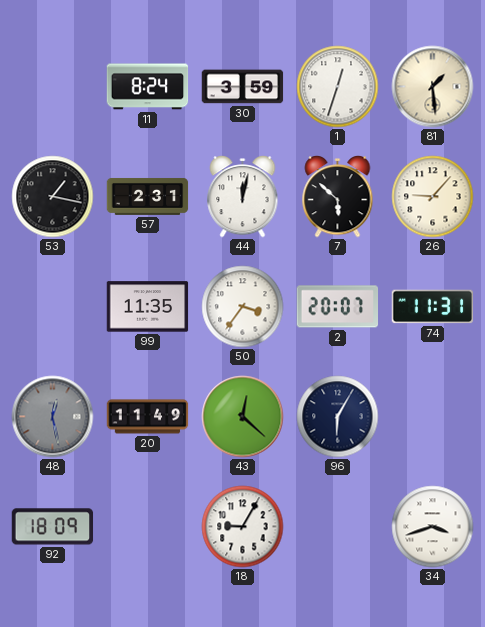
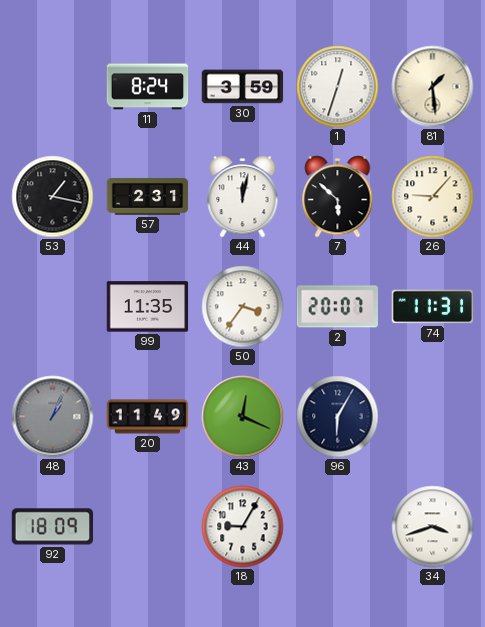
48: 12:28 -> 1:04
43: 12:22 -> 12:19
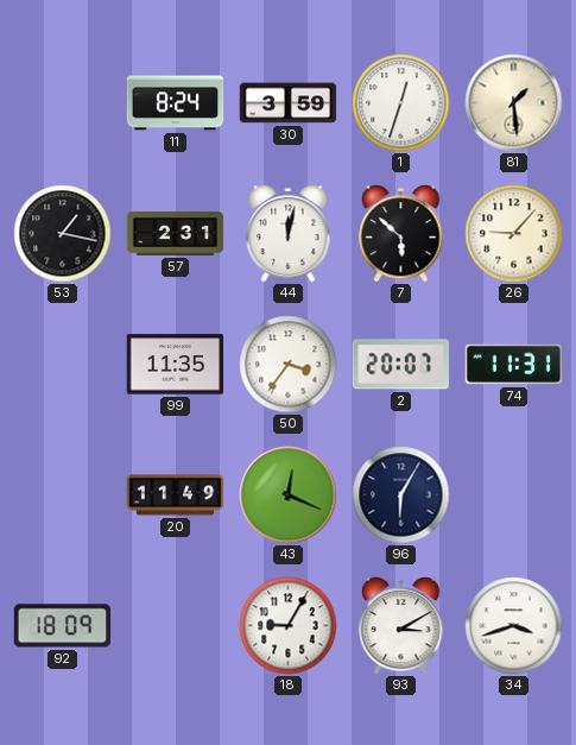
48: 1:04 -> none
93: none -> 3:10
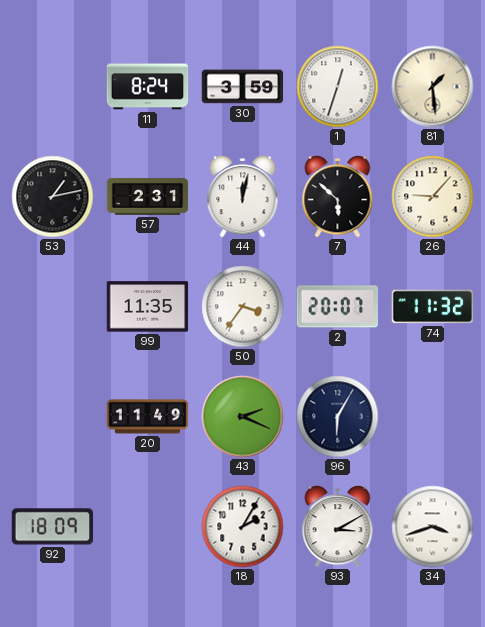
53: 1:17 -> 1:13
74: 11:31 -> 11:32
43: 12:19 -> 2:19
18: 9:05 -> 2:05
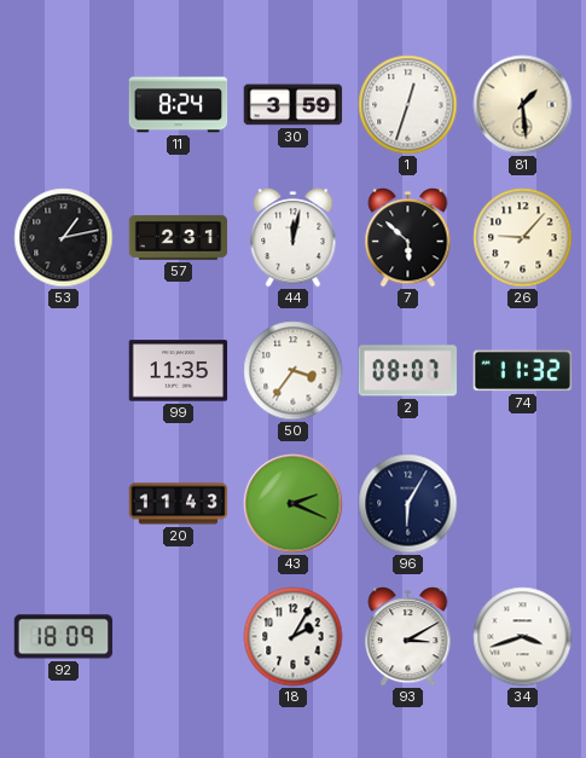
2: 20:07 -> 08:07
20: 11:49 -> 11:43
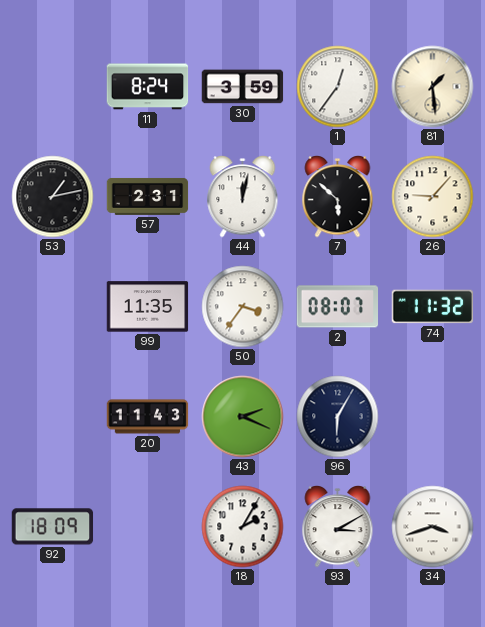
1: 12:33 -> 12:36
